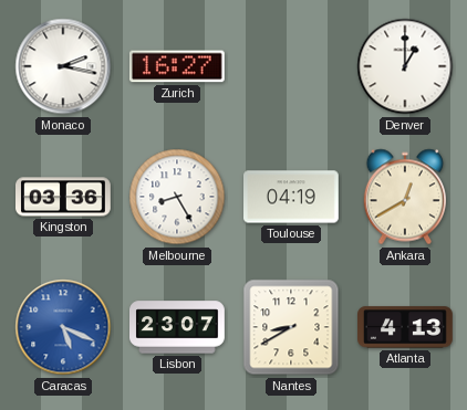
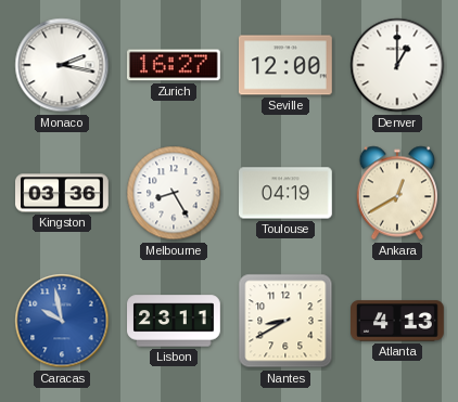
Seville: none -> 12:00
Caracas: 5:19 -> 9:58
Lisbon: 23:07 -> 23:11
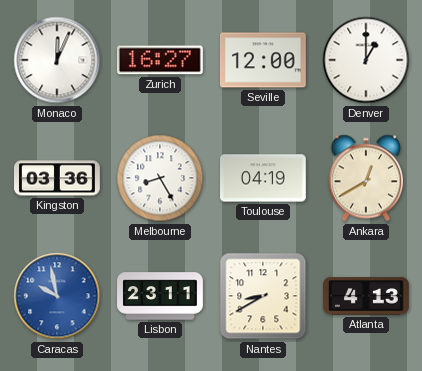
Monaco: 2:17 -> 12:04
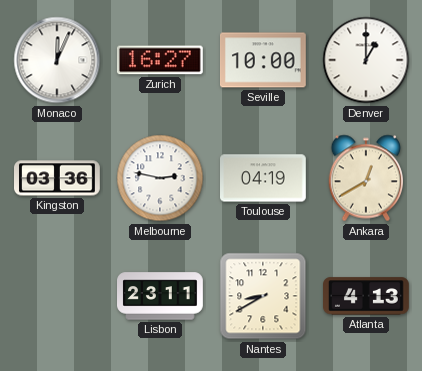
Seville: 12:00 -> 10:00
Melbourne: 8:25 -> 2:47
Caracas: 9:58 -> none
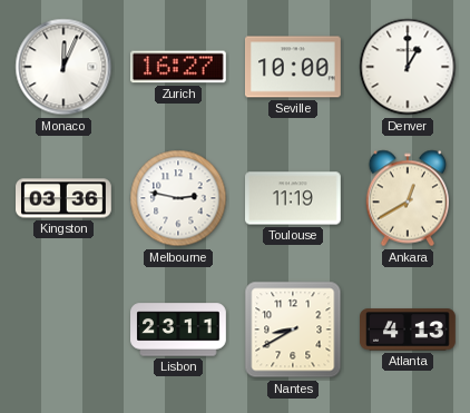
Toulouse: 04:19 -> 11:19
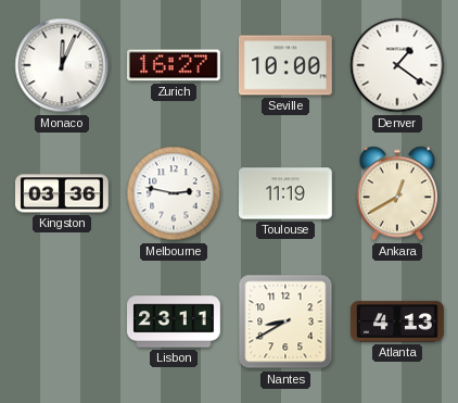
Denver: 1:00 -> 1:21
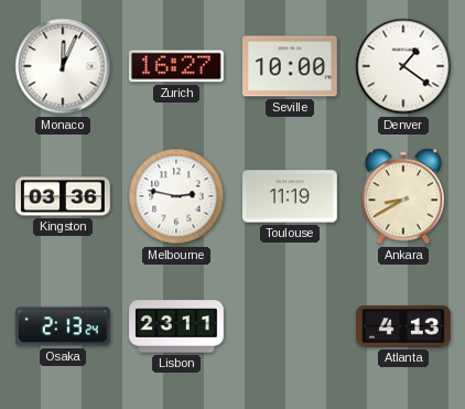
Ankara: 12:40 -> 8:40
Osaka: none -> 2:13
Nantes: 8:40 -> none
